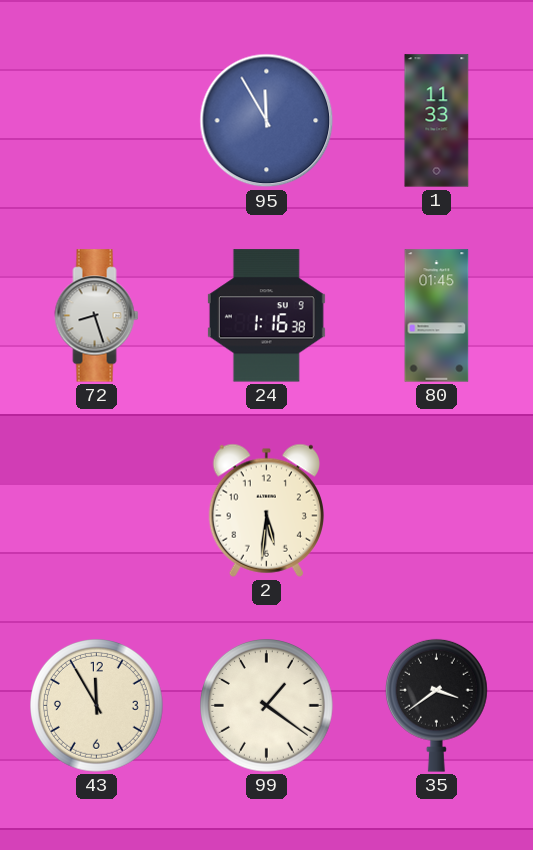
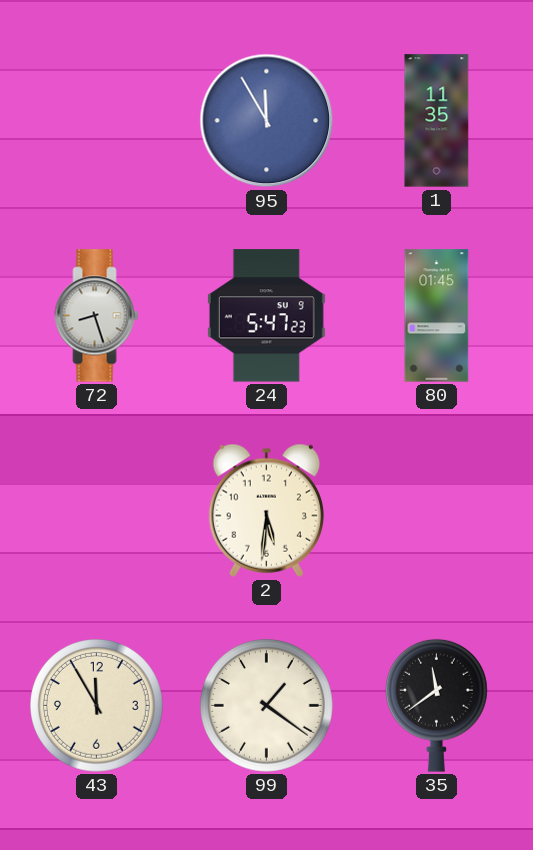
1: 11:33 -> 11:35
24: 1:16 -> 5:47
35: 3:39 -> 11:39
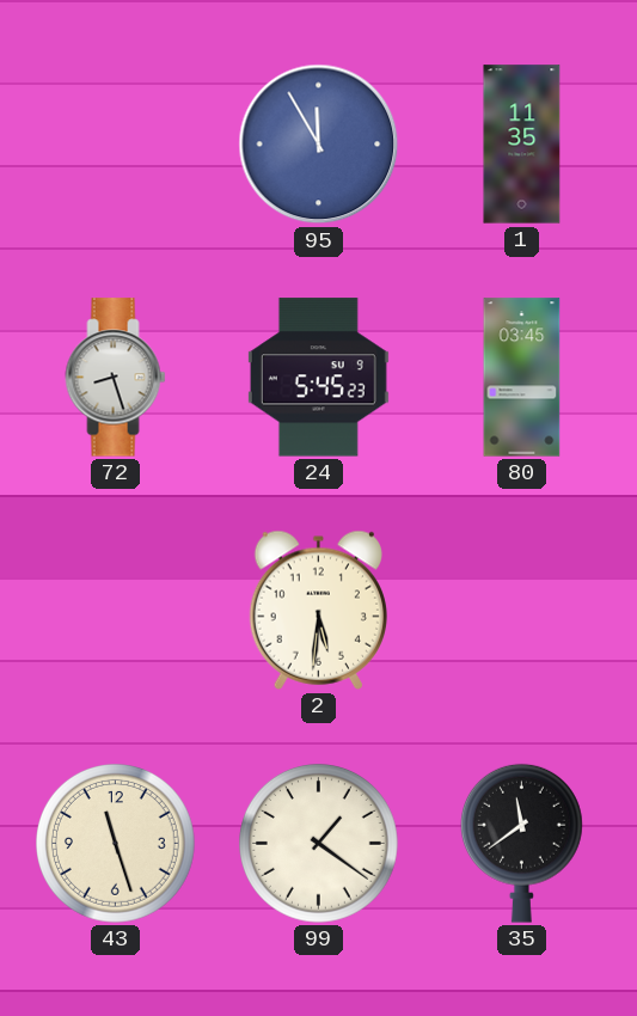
24: 5:47 -> 5:45
80: 01:45 -> 03:45
43: 11:55 -> 11:27
